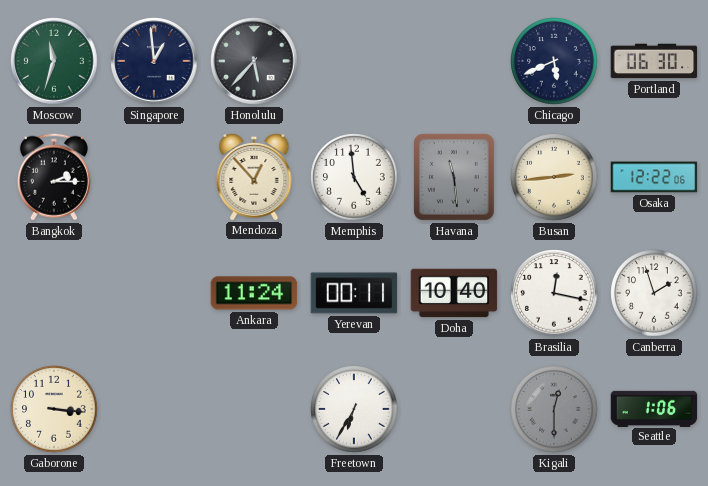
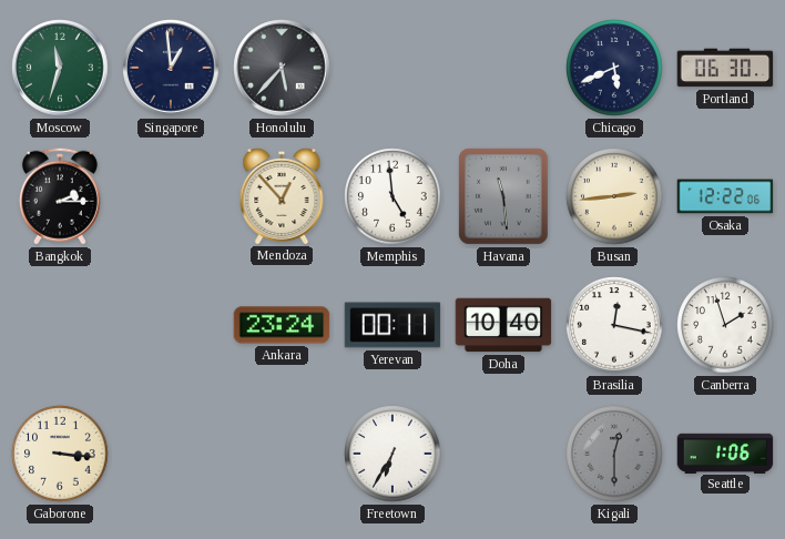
Ankara: 11:24 -> 23:24
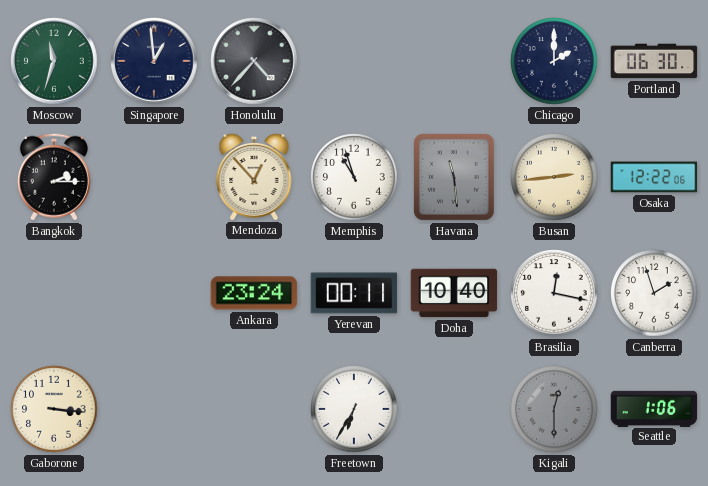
Honolulu: 5:37 -> 4:37
Chicago: 5:41 -> 2:00
Memphis: 4:59 -> 10:57
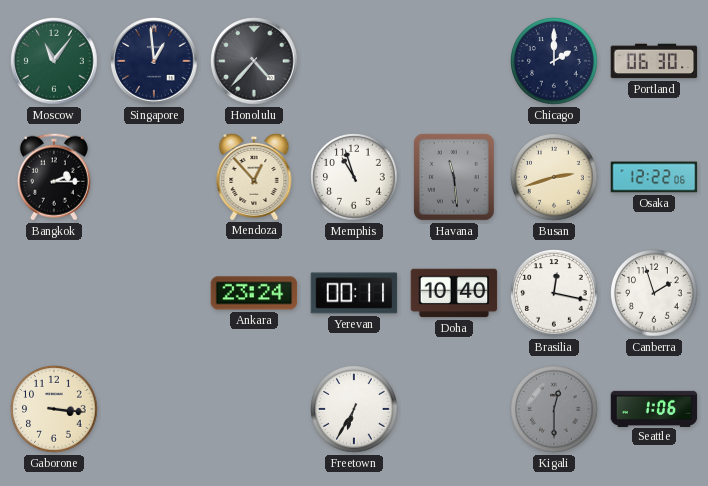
Moscow: 11:33 -> 11:06
Busan: 2:44 -> 2:42
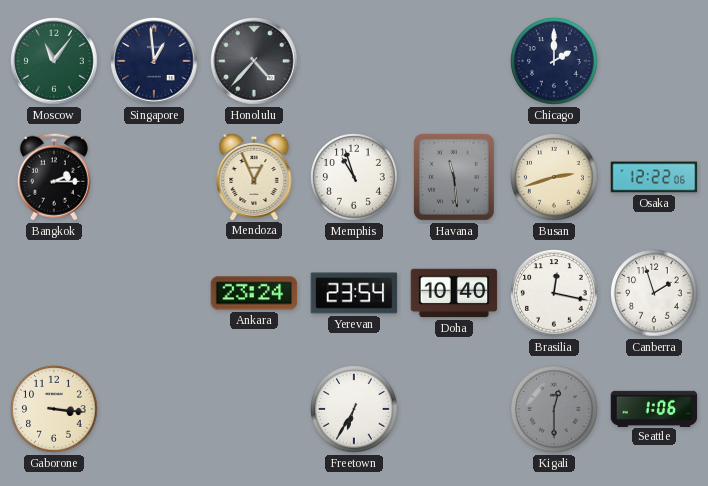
Portland: 06:30 -> none
Mendoza: 12:53 -> 12:56
Yerevan: 00:11 -> 23:54
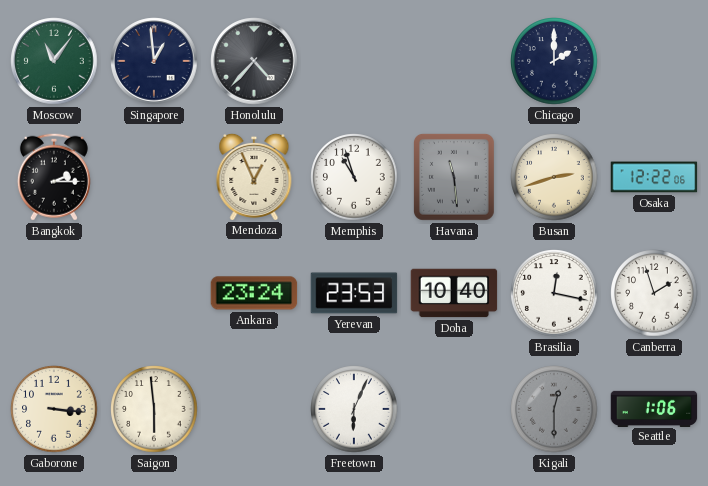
Yerevan: 23:54 -> 23:53
Saigon: none -> 5:59
Freetown: 6:35 -> 6:04
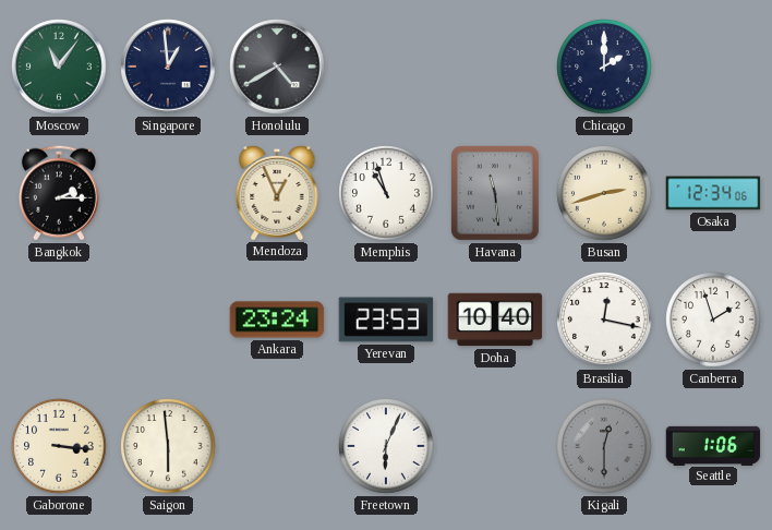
Honolulu: 4:37 -> 4:40
Osaka: 12:22 -> 12:34
